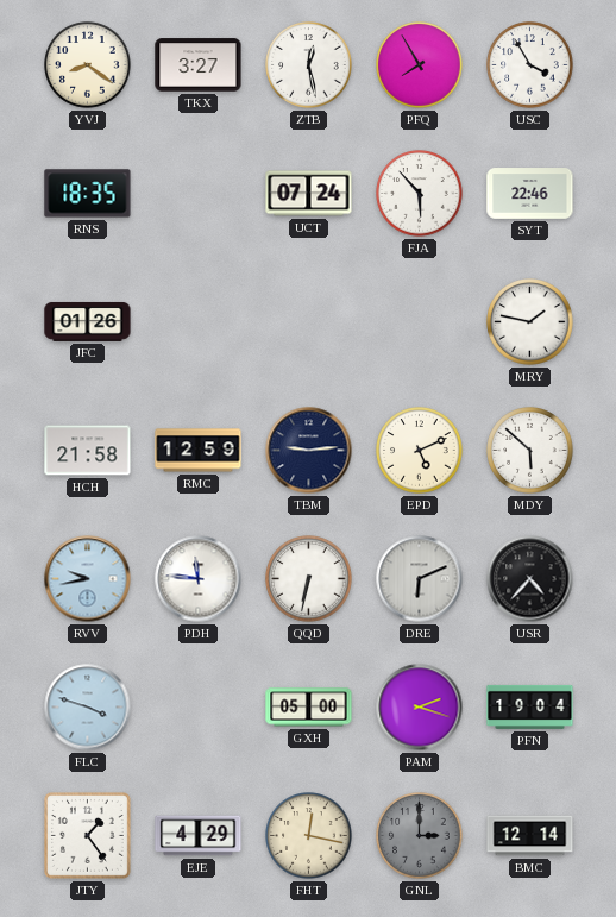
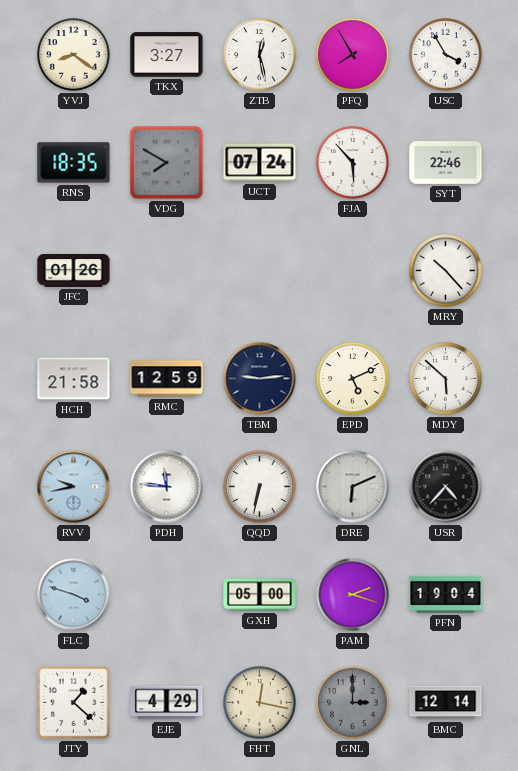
VDG: none -> 7:50
MRY: 1:47 -> 10:23
JTY: 1:24 -> 1:22
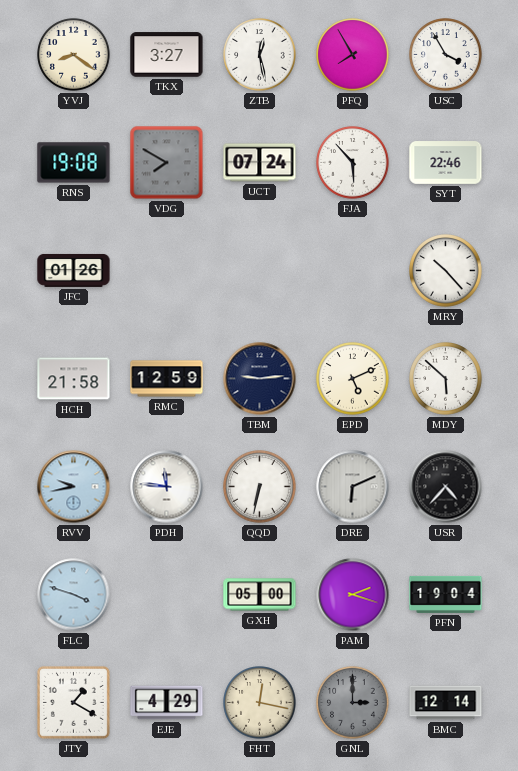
RNS: 18:35 -> 19:08
JTY: 1:22 -> 1:20
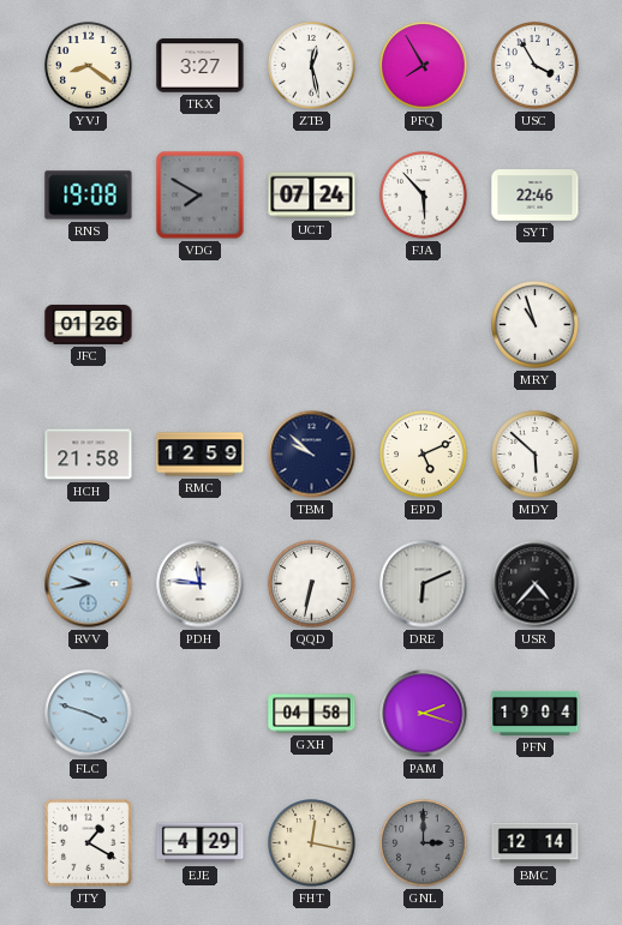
MRY: 10:23 -> 10:57
TBM: 9:14 -> 9:52
GXH: 05:00 -> 04:58
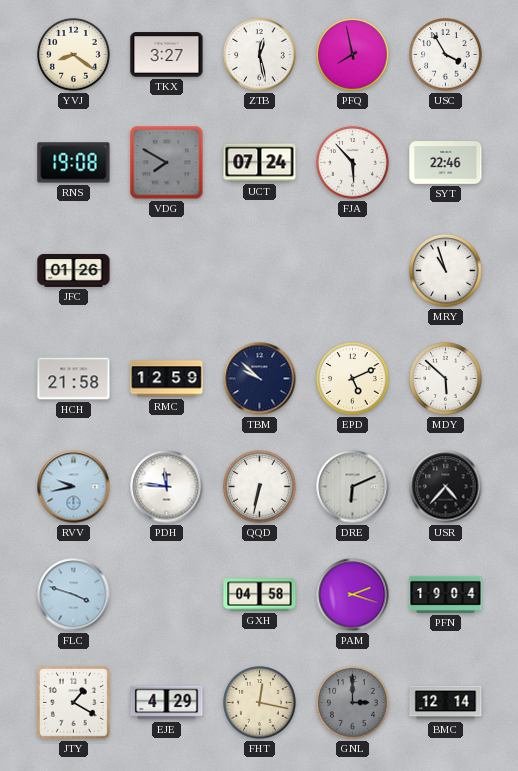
PFQ: 7:55 -> 7:58
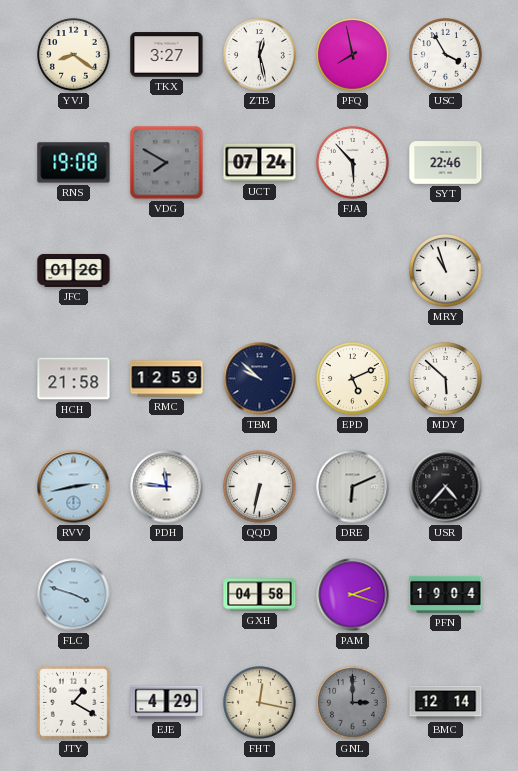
RVV: 9:43 -> 2:43
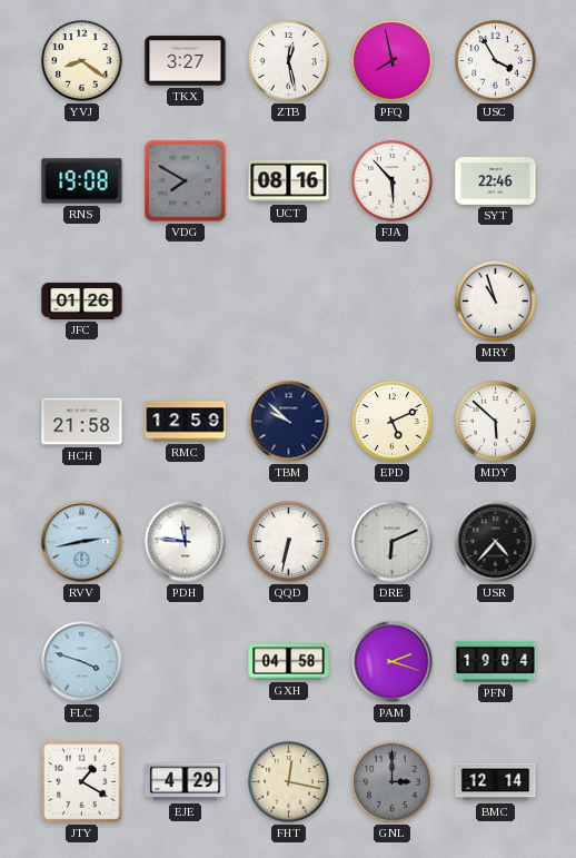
UCT: 07:24 -> 08:16
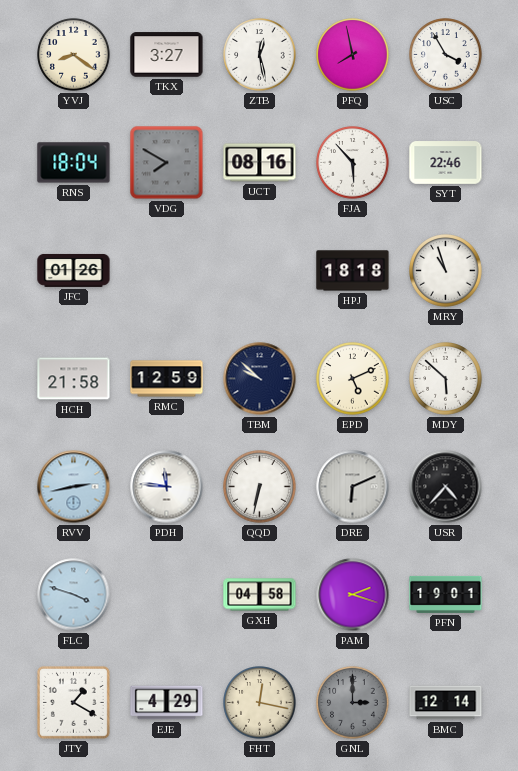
RNS: 19:08 -> 18:04
HPJ: none -> 18:18
PFN: 19:04 -> 19:01
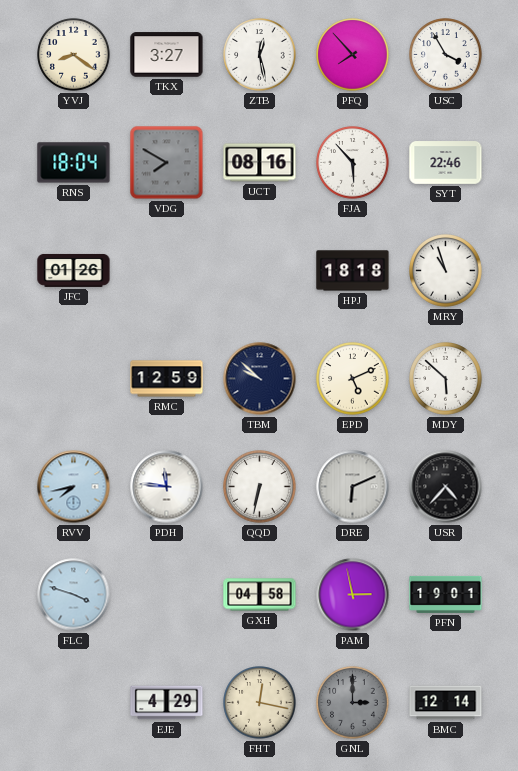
PFQ: 7:58 -> 7:53
HCH: 21:58 -> none
RVV: 2:43 -> 7:43
PAM: 2:18 -> 2:58
JTY: 1:20 -> none
